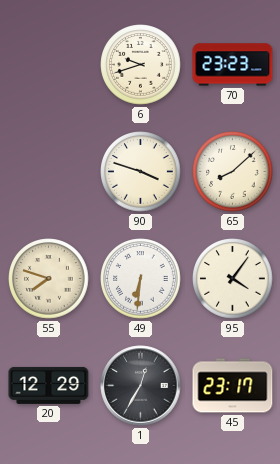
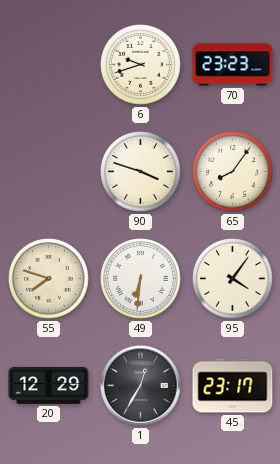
65: 8:08 -> 8:06
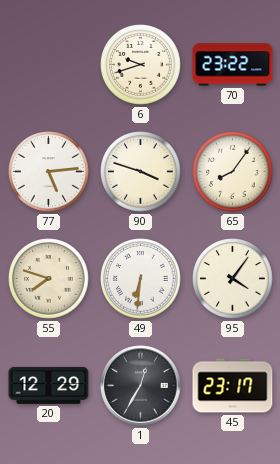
70: 23:23 -> 23:22
77: none -> 5:14
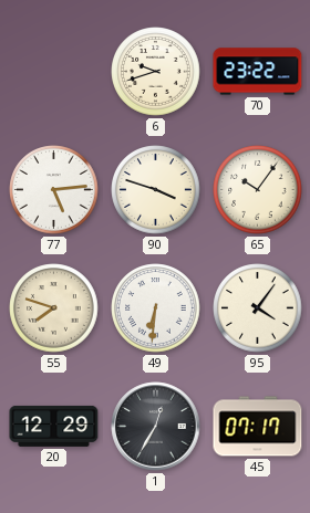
65: 8:06 -> 10:06
45: 23:17 -> 07:17
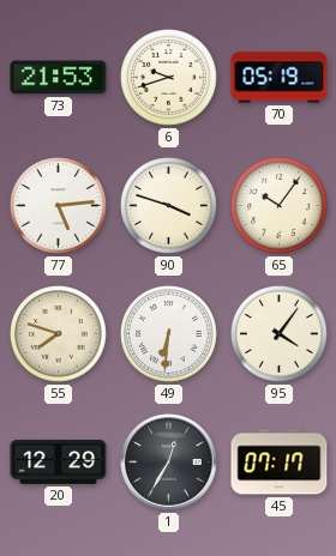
73: none -> 21:53
70: 23:22 -> 05:19
